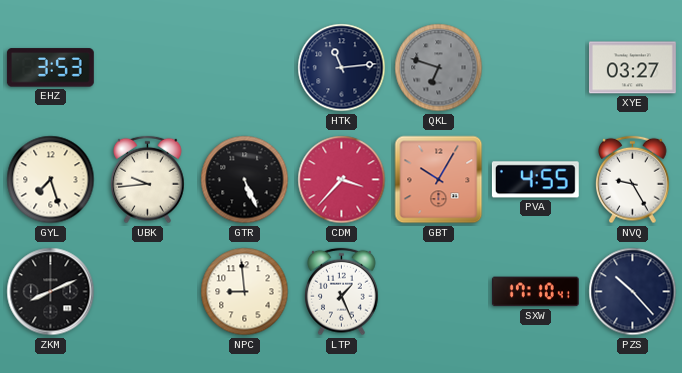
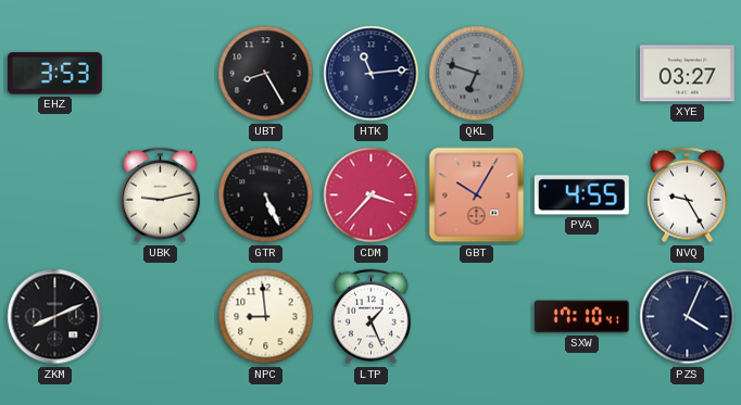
UBT: none -> 8:25
GYL: 7:27 -> none
UBK: 9:44 -> 9:13
PZS: 10:23 -> 4:04
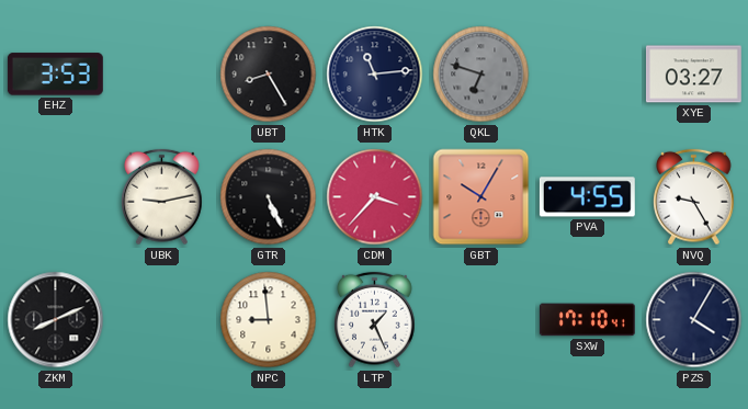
PZS: 4:04 -> 4:05
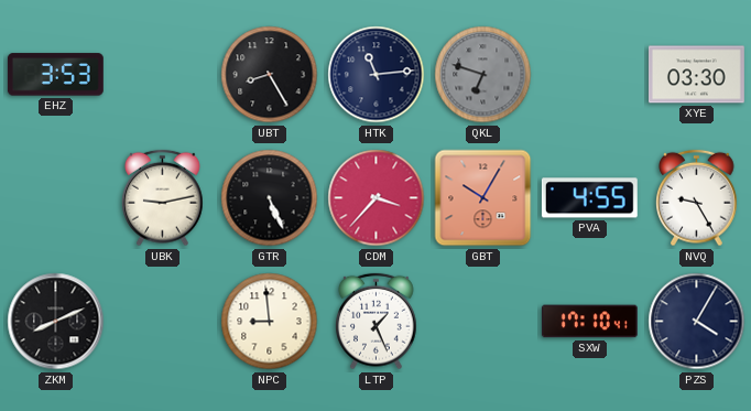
XYE: 03:27 -> 03:30
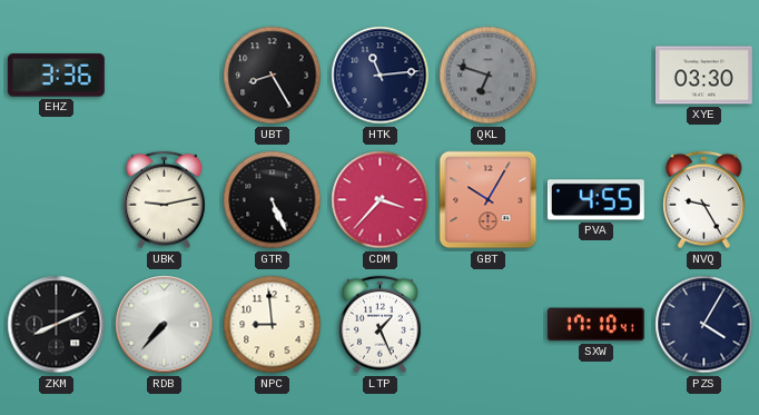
EHZ: 3:53 -> 3:36
RDB: none -> 7:37
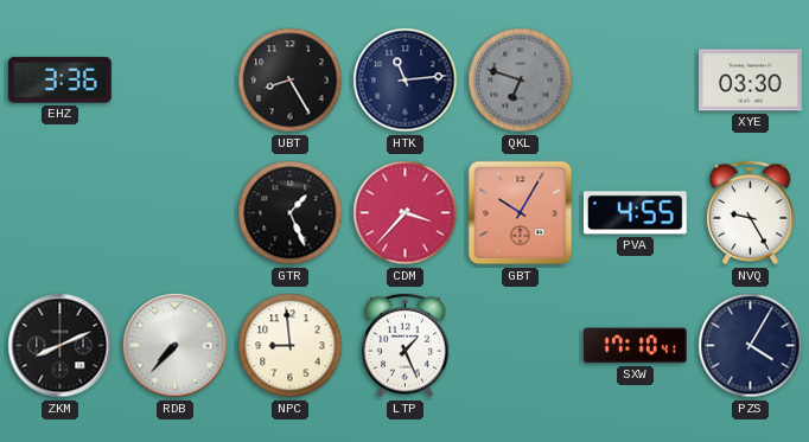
UBK: 9:13 -> none
GTR: 5:26 -> 1:26
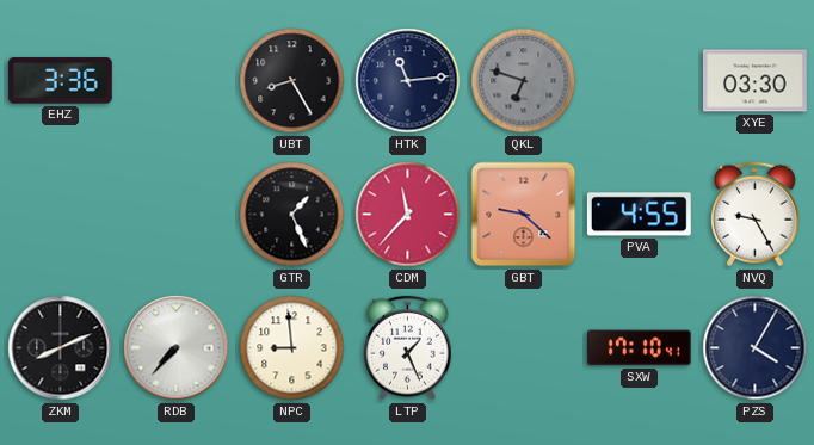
CDM: 3:37 -> 11:37
GBT: 10:05 -> 9:22
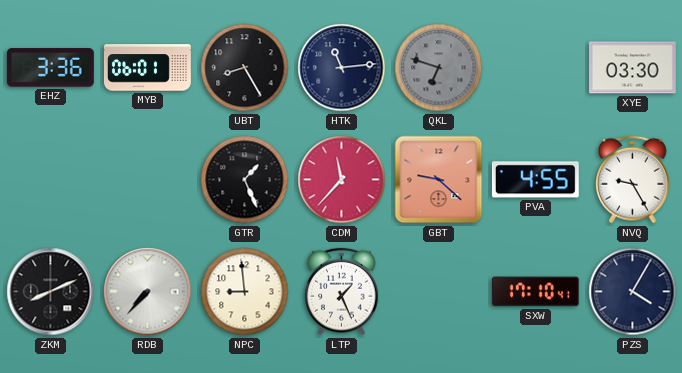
MYB: none -> 06:01
